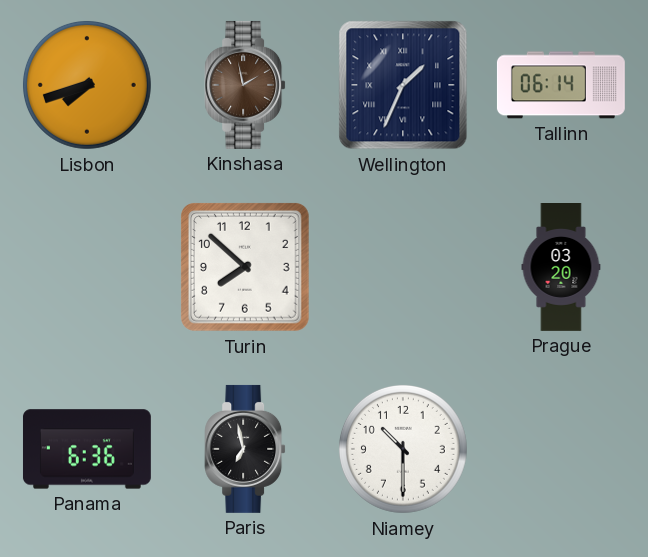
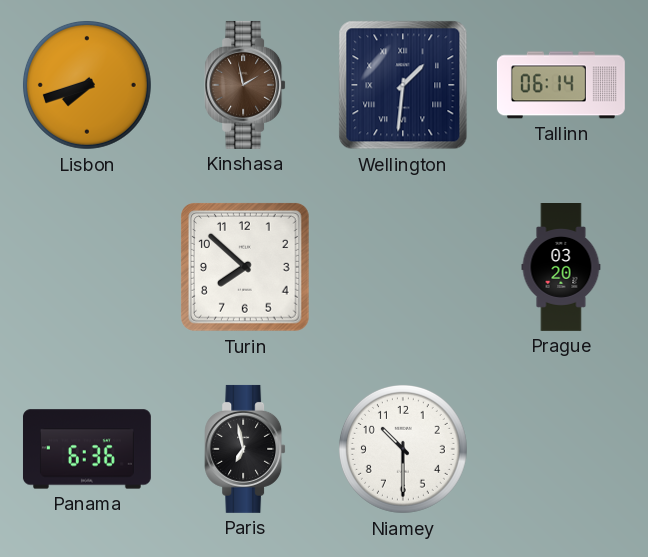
Wellington: 1:34 -> 1:31
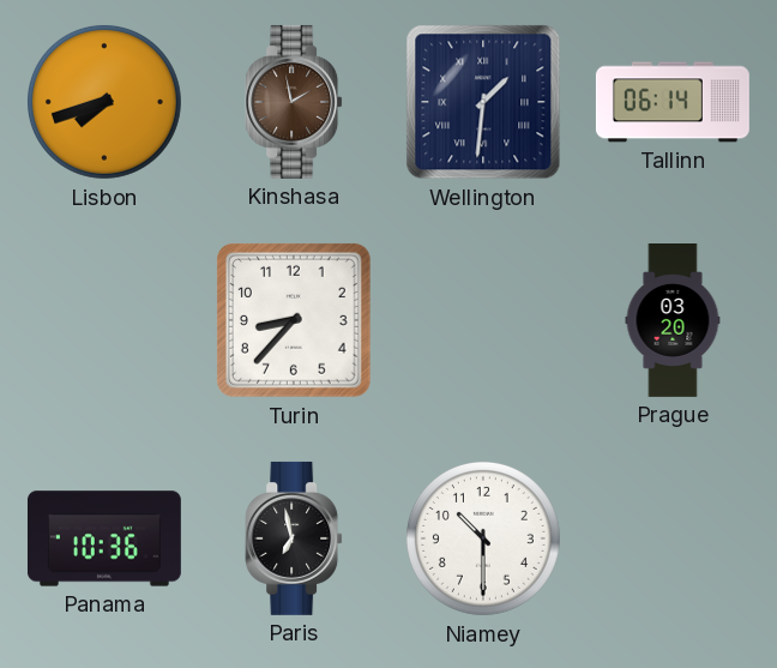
Turin: 7:52 -> 8:37
Panama: 6:36 -> 10:36
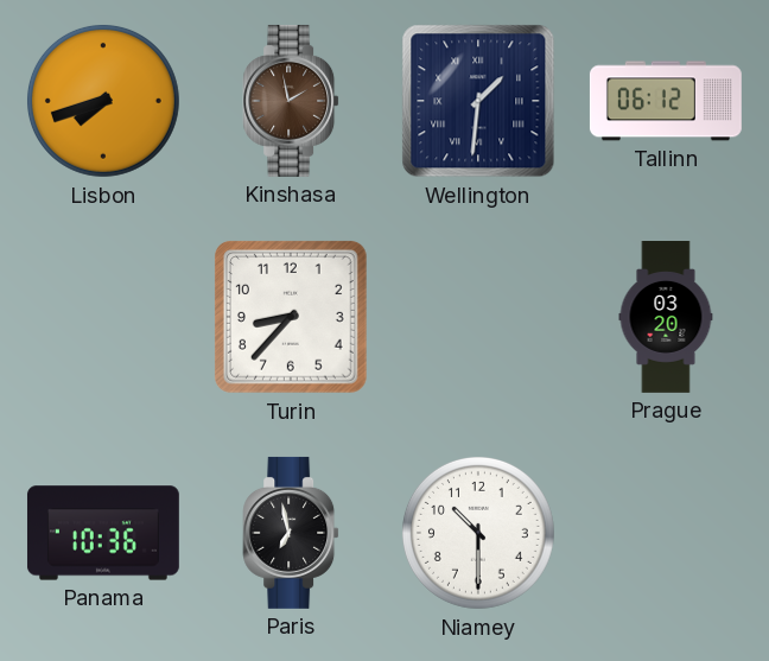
Tallinn: 06:14 -> 06:12
